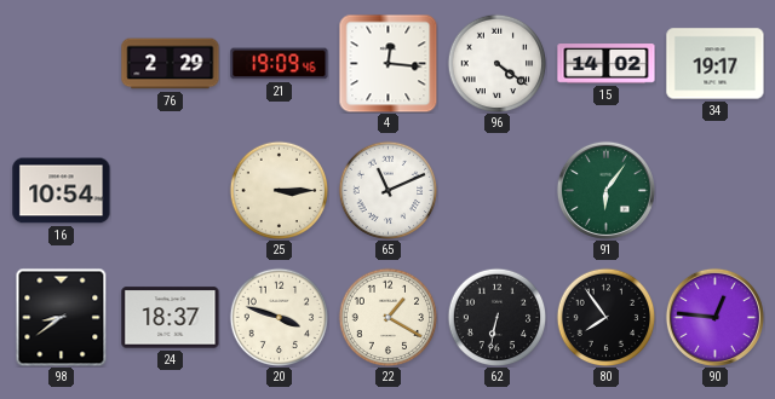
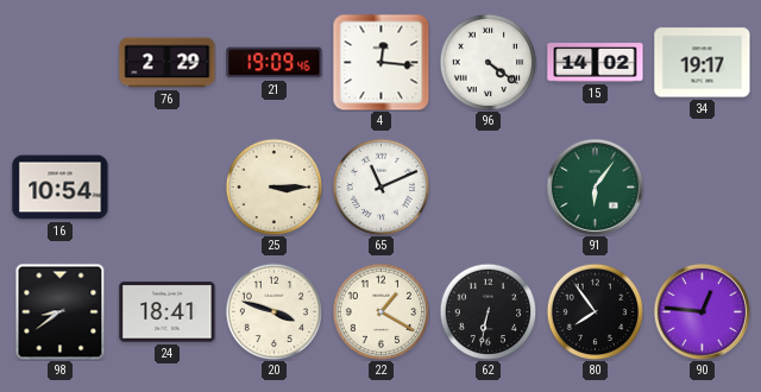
24: 18:37 -> 18:41
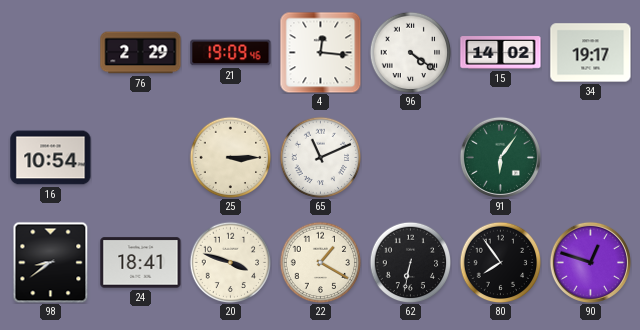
90: 12:46 -> 12:48
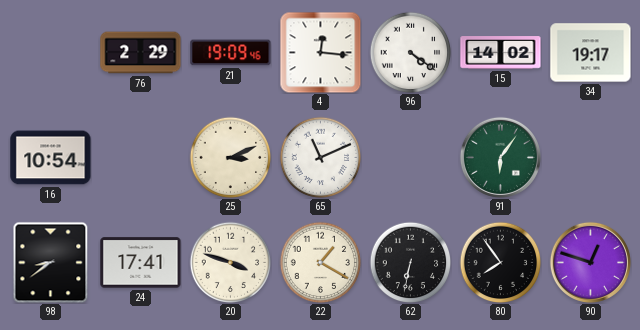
25: 3:15 -> 3:11
24: 18:41 -> 17:41
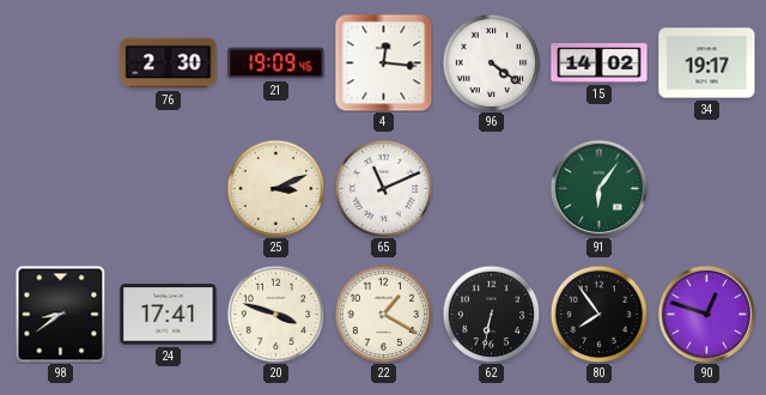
76: 2:29 -> 2:30
16: 10:54 -> none
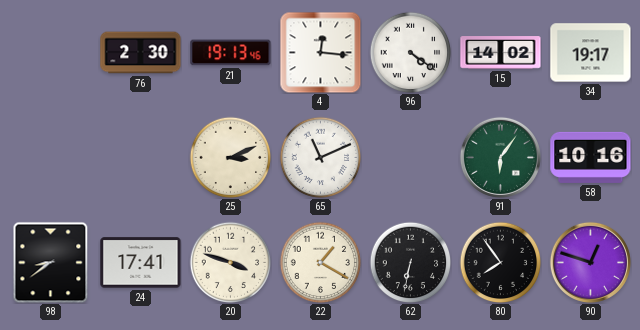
21: 19:09 -> 19:13
58: none -> 10:16
